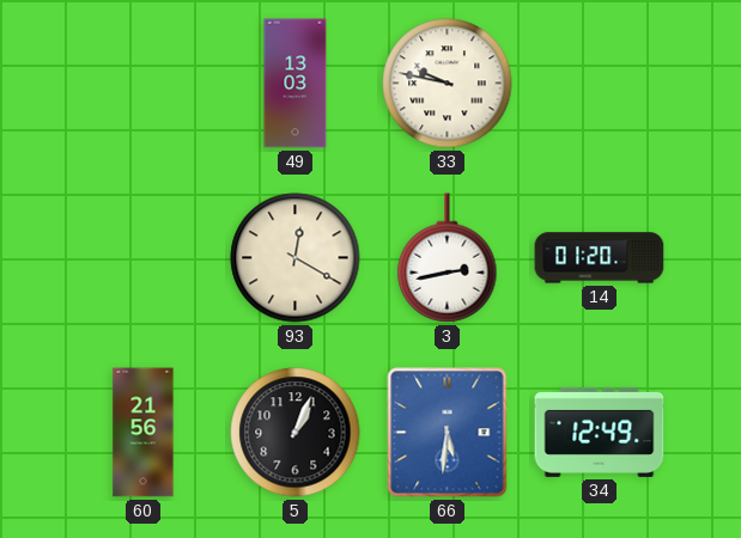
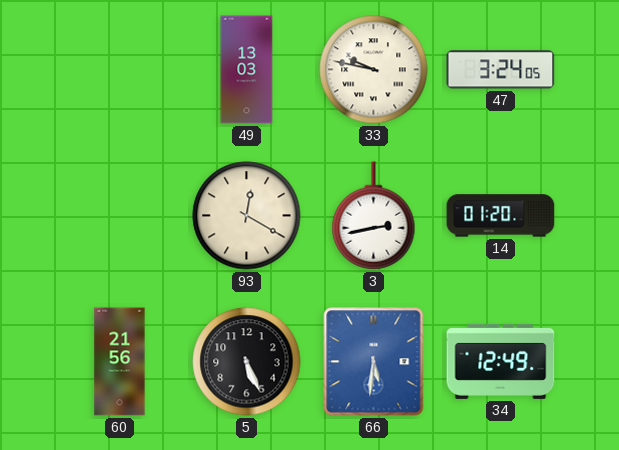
47: none -> 3:24
5: 1:04 -> 5:26
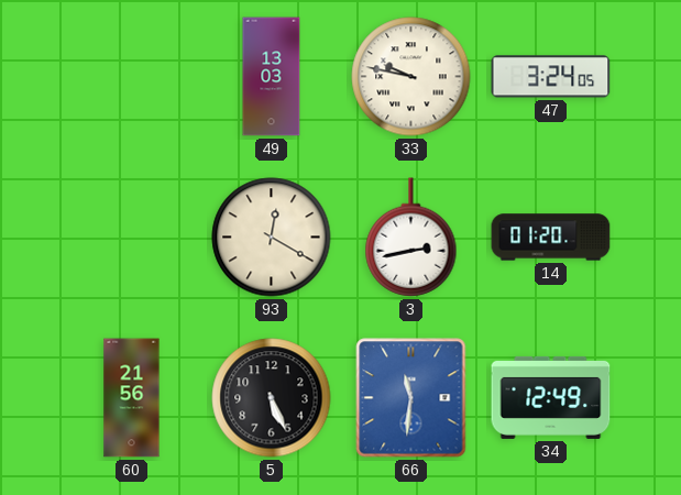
66: 5:31 -> 11:31
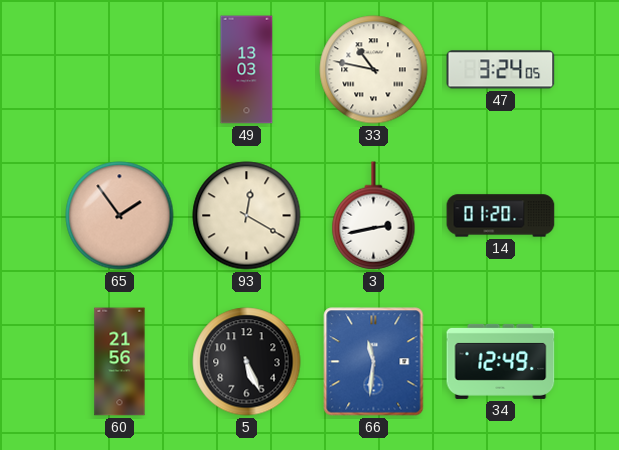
33: 9:47 -> 10:47
65: none -> 1:54
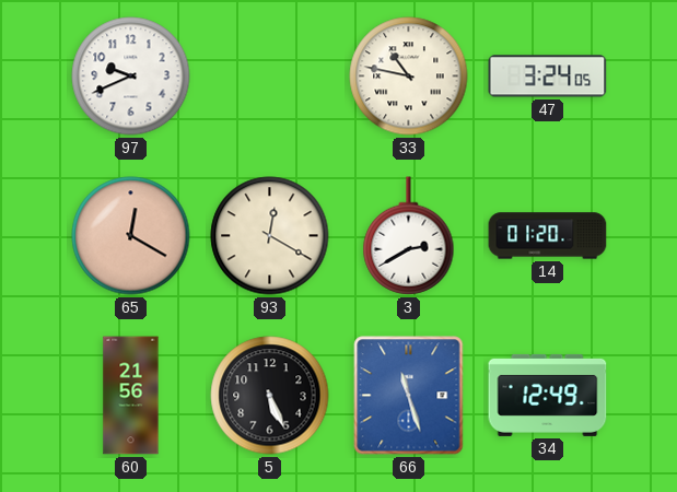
97: none -> 9:41
49: 13:03 -> none
65: 1:54 -> 12:20
3: 2:43 -> 2:40
66: 11:31 -> 11:27
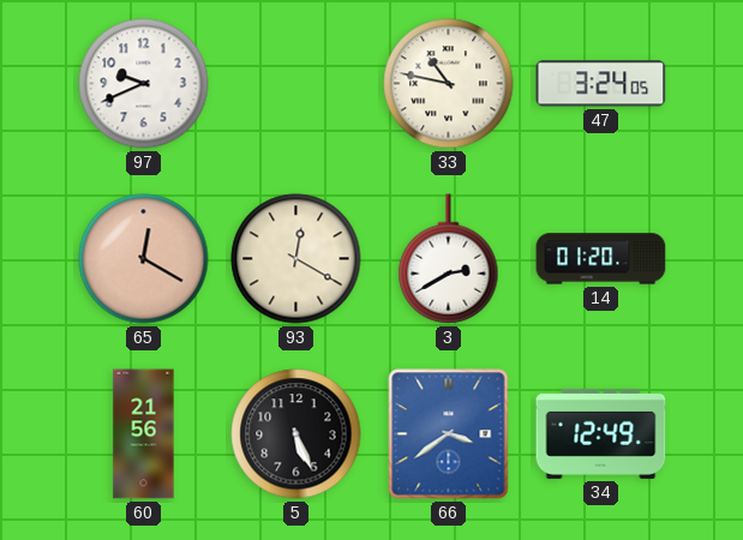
66: 11:27 -> 3:39
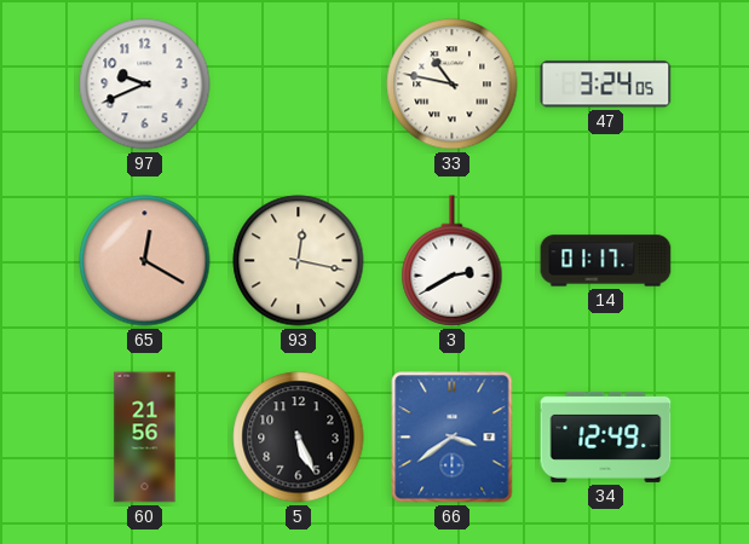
93: 12:20 -> 12:17
14: 01:20 -> 01:17
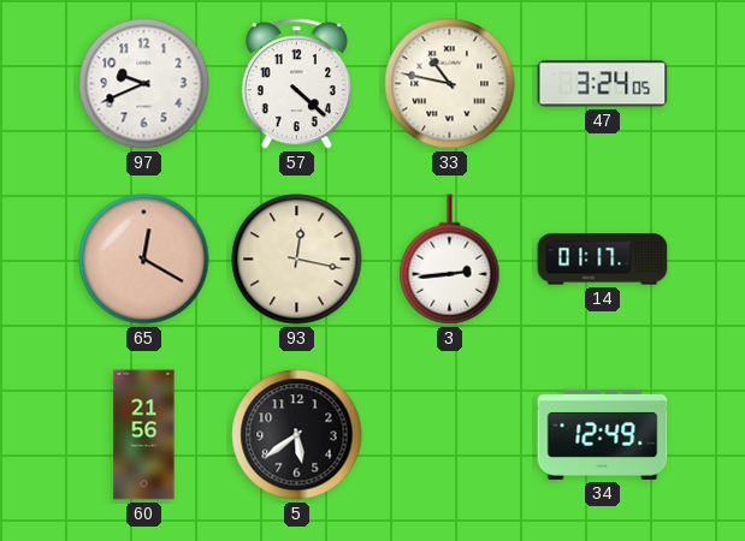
57: none -> 4:22
3: 2:40 -> 2:44
5: 5:26 -> 5:39
66: 3:39 -> none
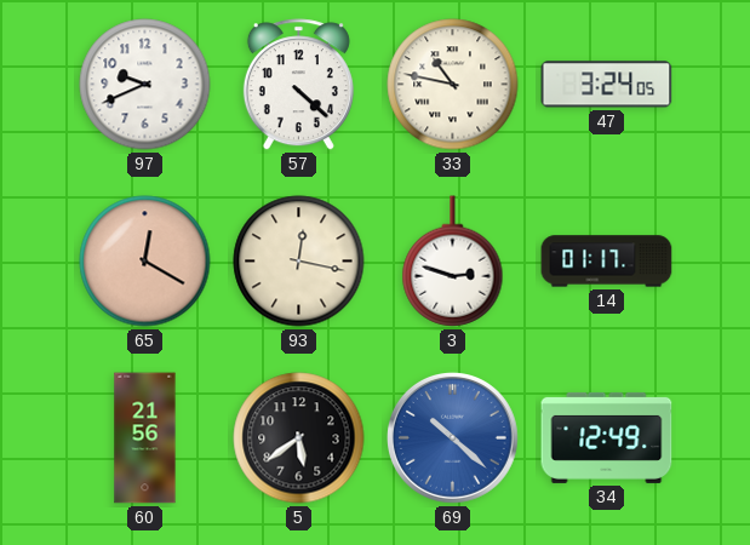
3: 2:44 -> 2:48
69: none -> 10:22
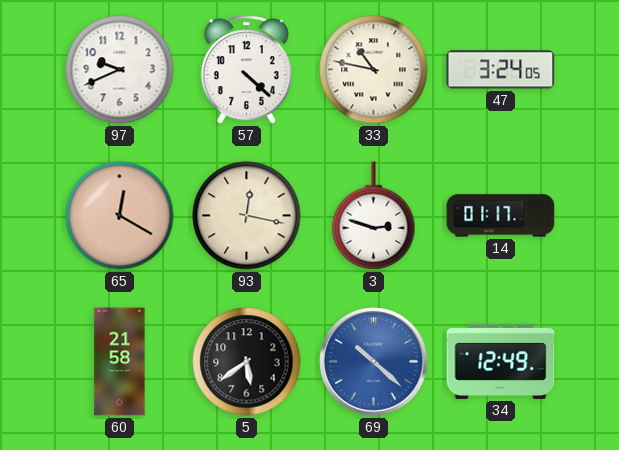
60: 21:56 -> 21:58
